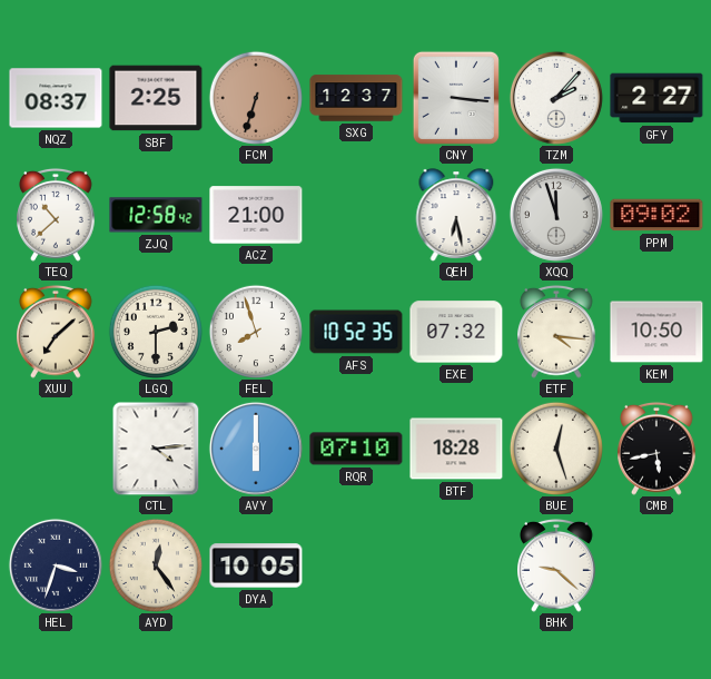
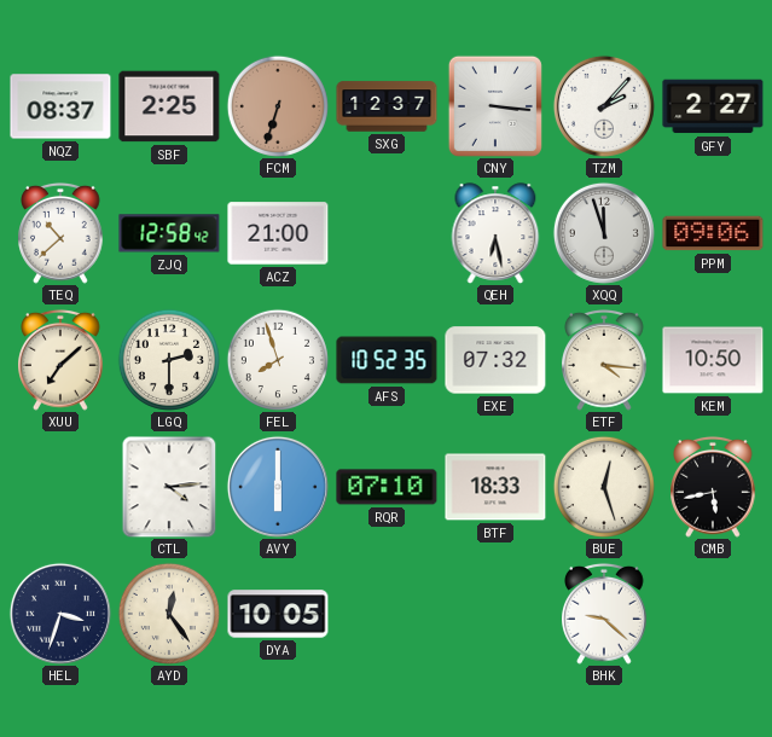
PPM: 09:02 -> 09:06
BTF: 18:28 -> 18:33
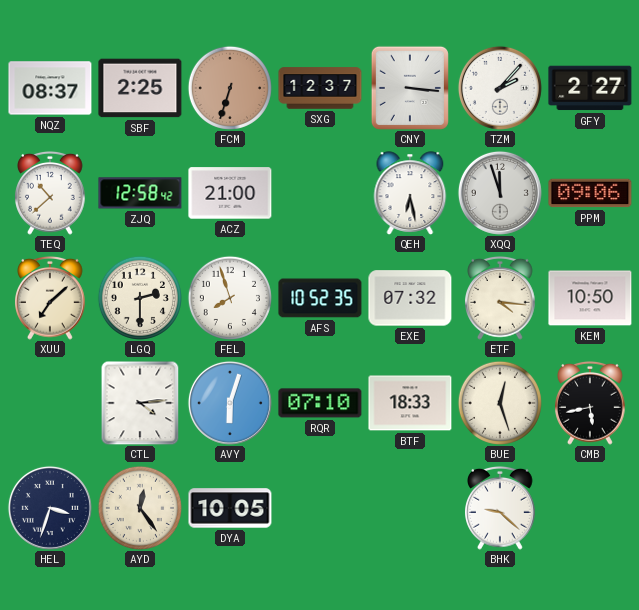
AVY: 6:00 -> 6:03
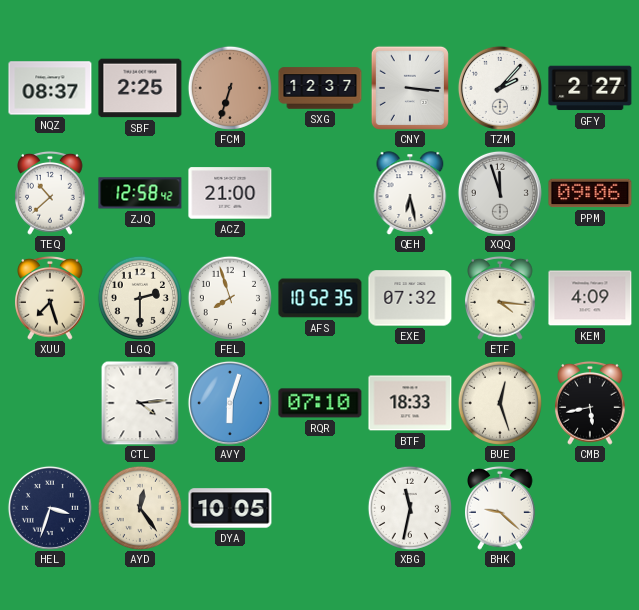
XUU: 7:08 -> 7:27
KEM: 10:50 -> 4:09
XBG: none -> 11:32
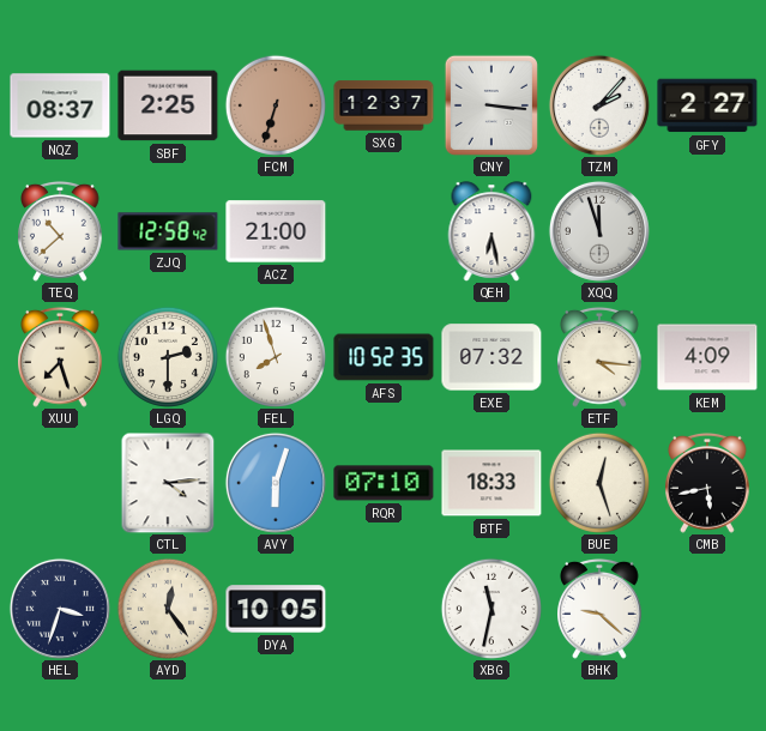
PPM: 09:06 -> none
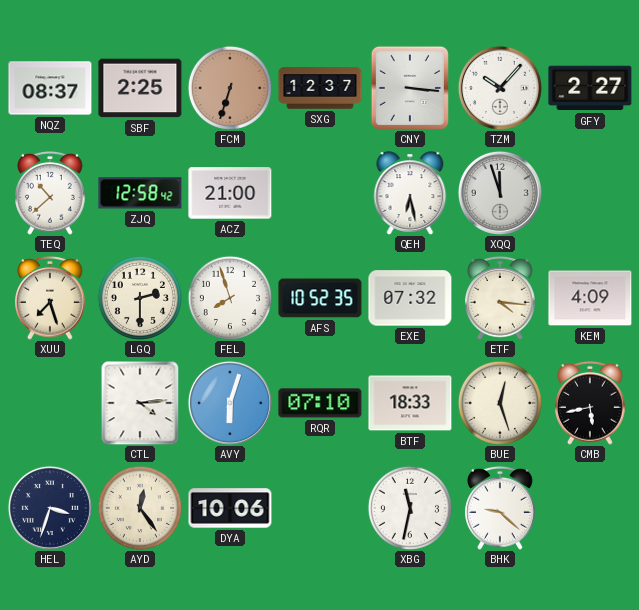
TZM: 2:07 -> 10:07
DYA: 10:05 -> 10:06
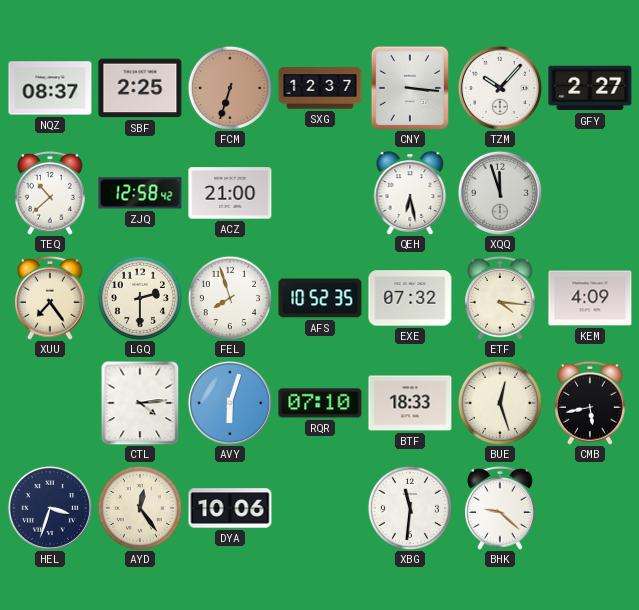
XUU: 7:27 -> 7:24
XBG: 11:32 -> 11:31
